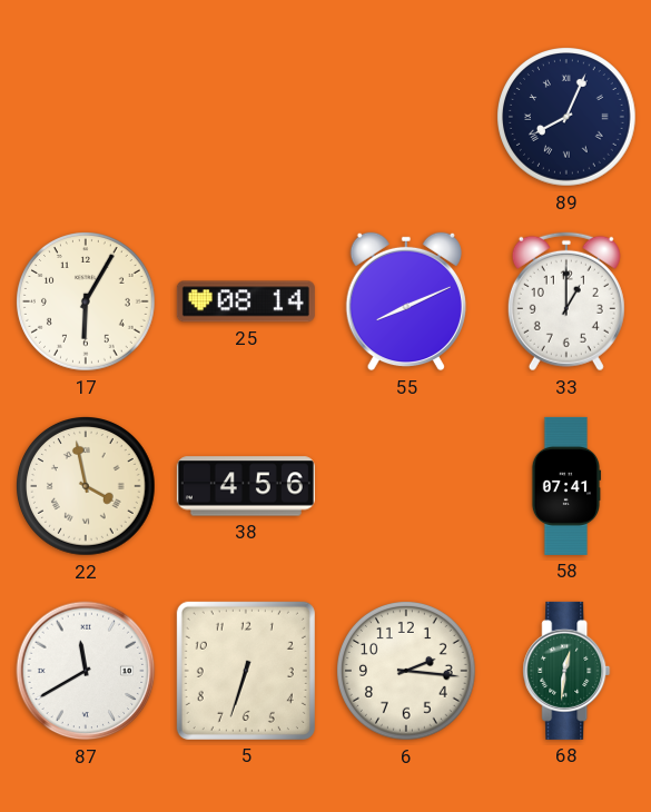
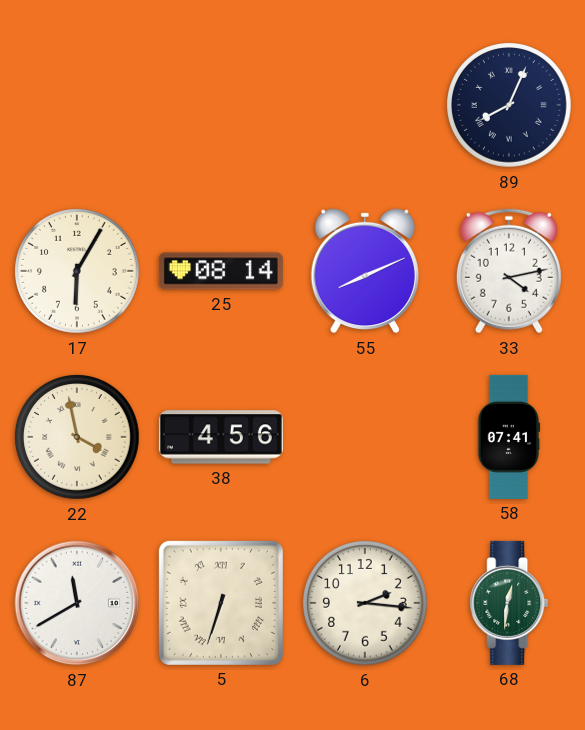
33: 1:00 -> 4:13
5 numerals: Arabic -> Roman
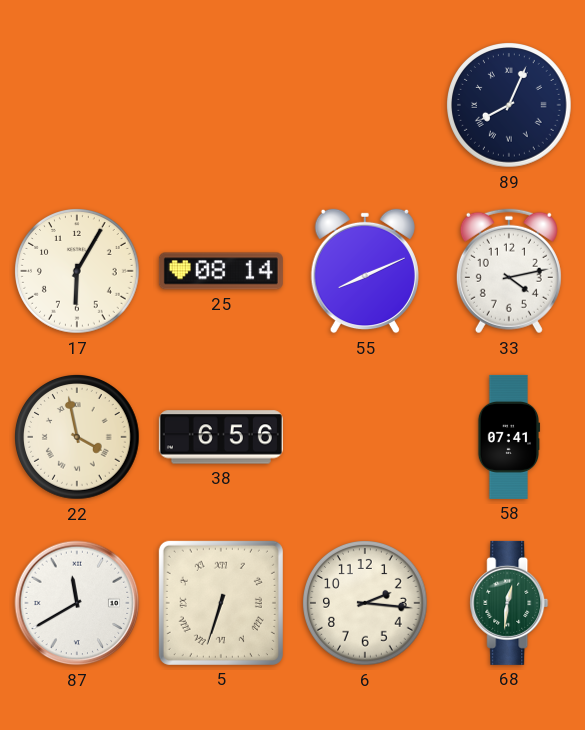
38: 4:56 -> 6:56
